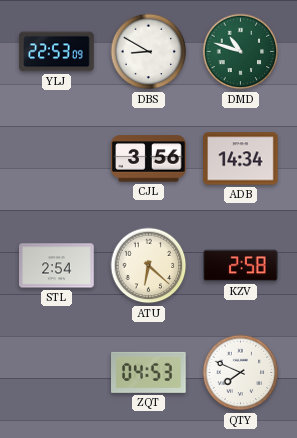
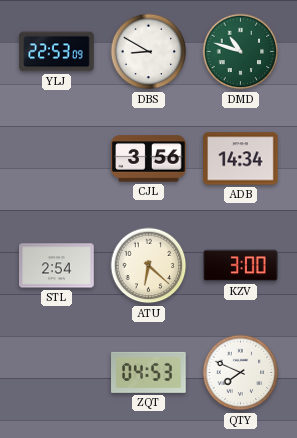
KZV: 2:58 -> 3:00
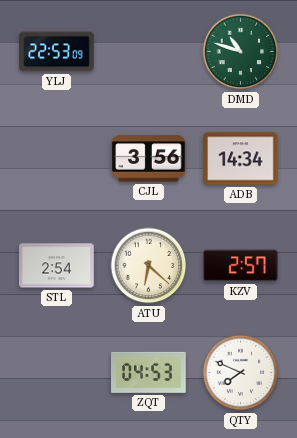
DBS: 8:50 -> none
KZV: 3:00 -> 2:57
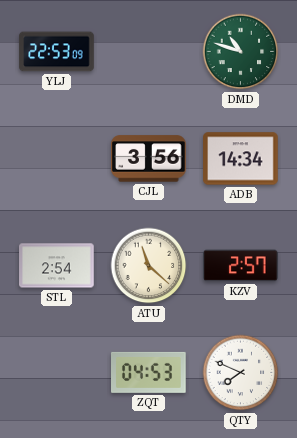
ATU: 6:22 -> 11:22
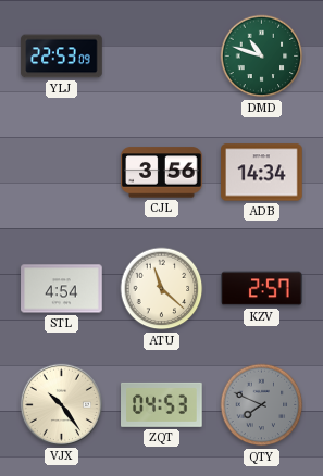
STL: 2:54 -> 4:54
VJX: none -> 10:24
QTY dial: white -> grey
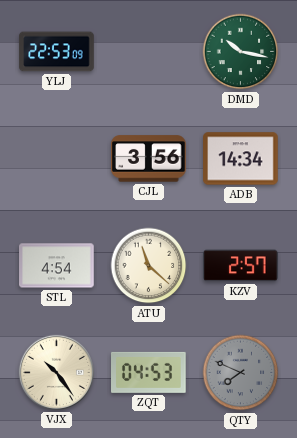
DMD: 10:48 -> 10:17
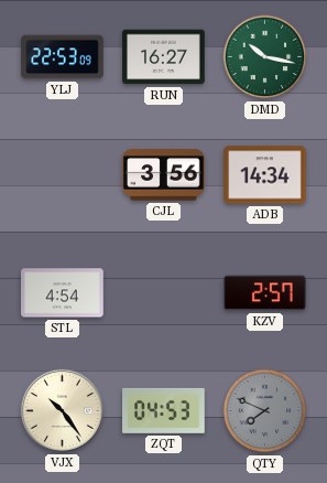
RUN: none -> 16:27
ATU: 11:22 -> none
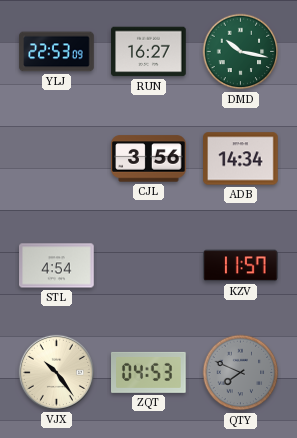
KZV: 2:57 -> 11:57
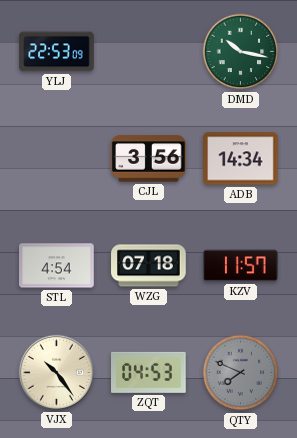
RUN: 16:27 -> none
WZG: none -> 07:18
